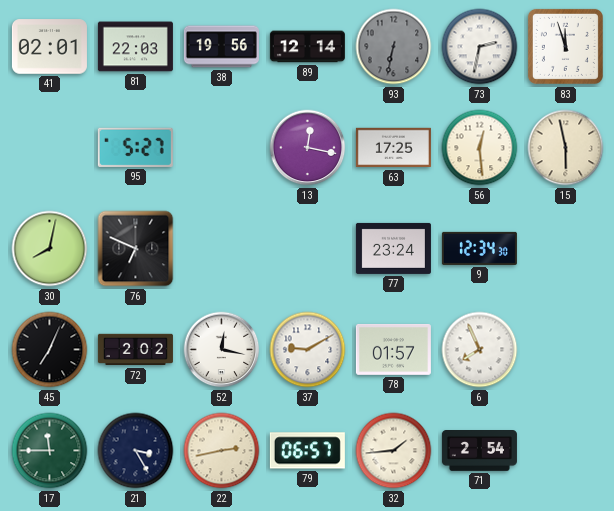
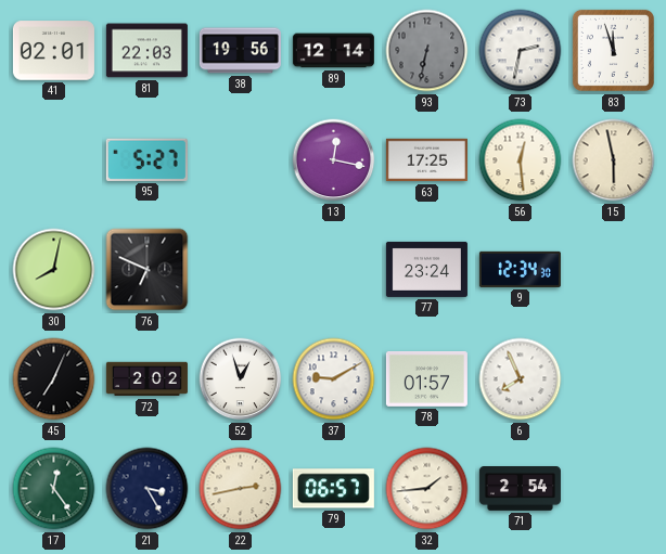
52: 12:17 -> 12:57
17: 11:45 -> 12:24
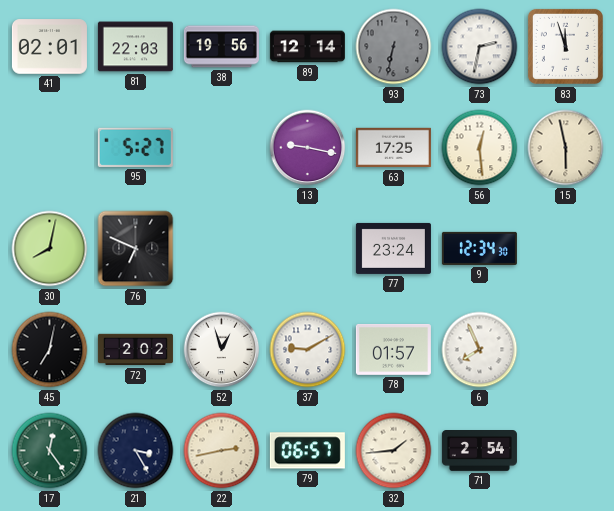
13: 12:17 -> 9:17
45: 7:04 -> 7:02
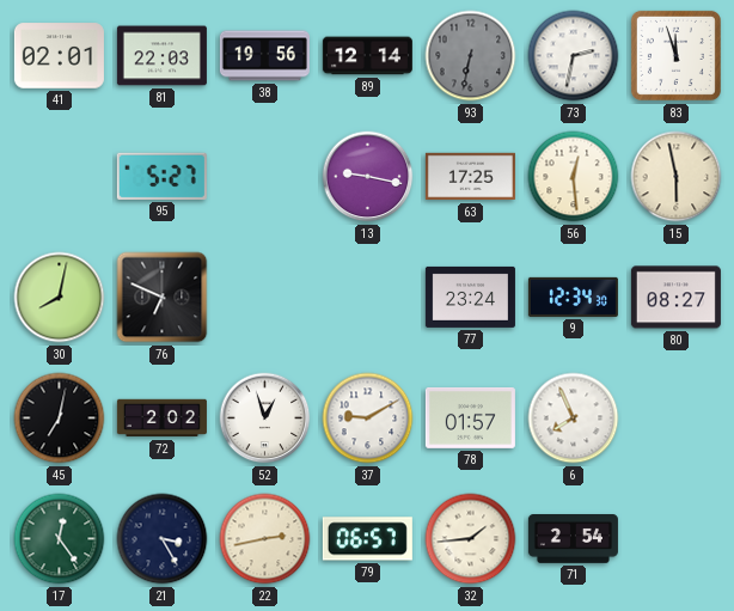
80: none -> 08:27
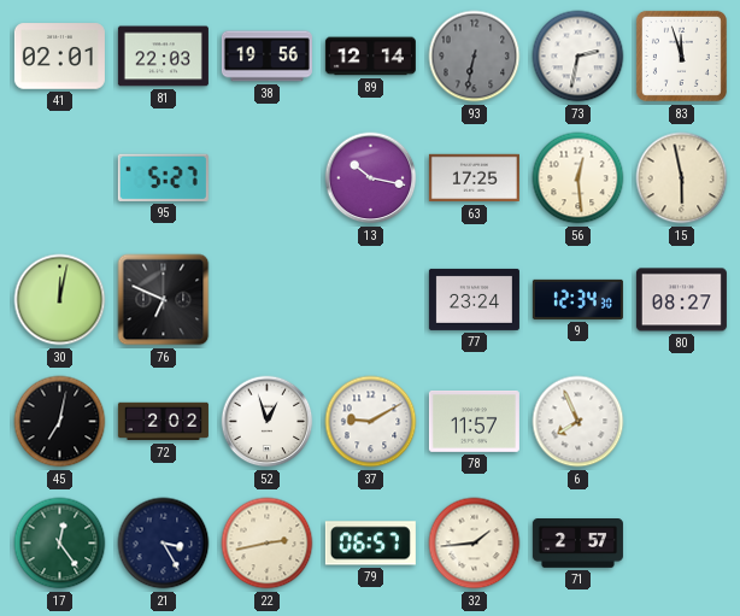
13: 9:17 -> 10:17
30: 8:02 -> 12:02
78: 01:57 -> 11:57
71: 2:54 -> 2:57
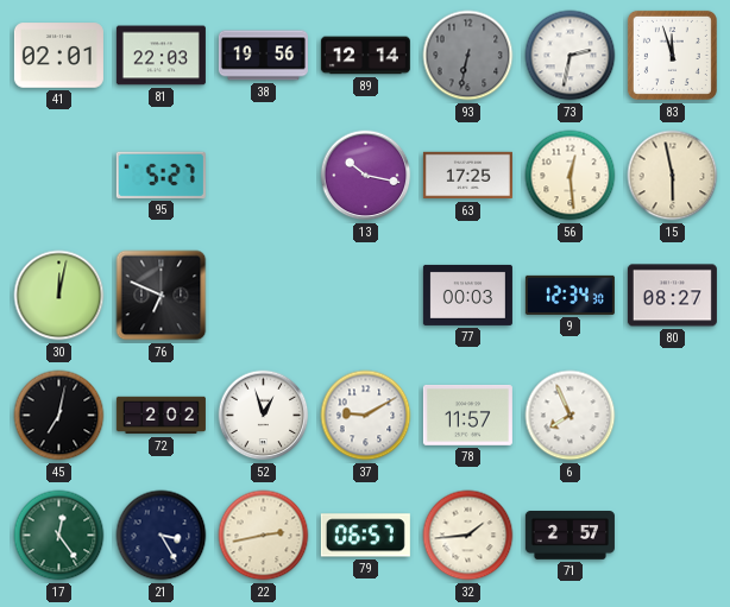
77: 23:24 -> 00:03
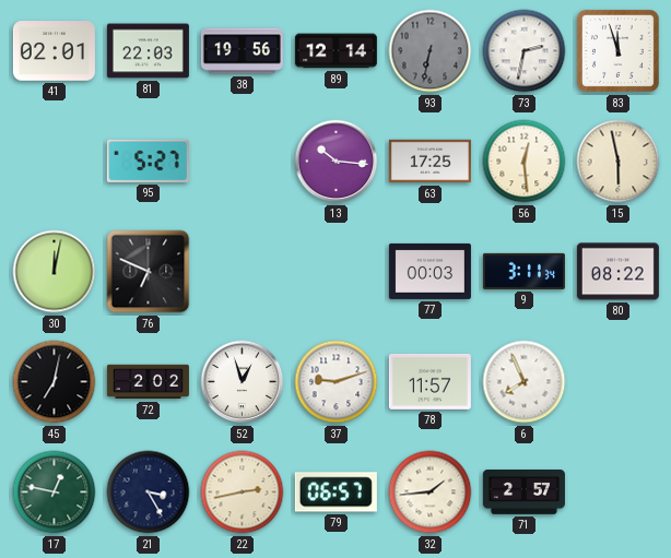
13: 10:17 -> 10:16
9: 12:34 -> 3:11
80: 08:27 -> 08:22
37: 9:10 -> 9:12
17: 12:24 -> 12:47
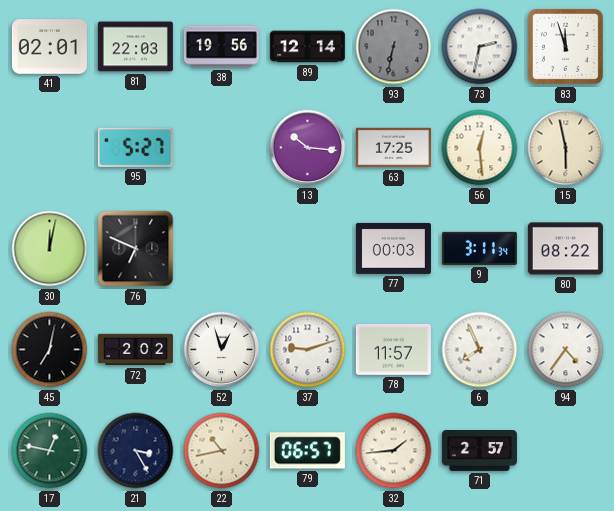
94: none -> 4:36
22: 2:43 -> 10:43
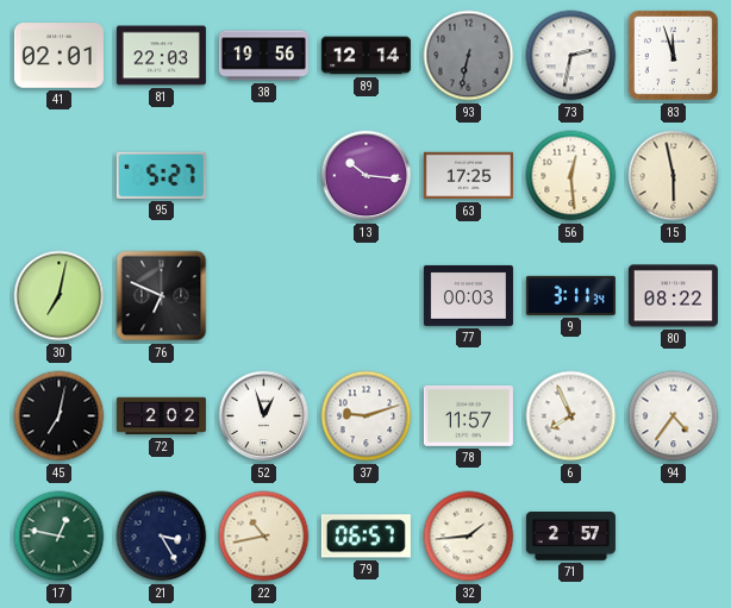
30: 12:02 -> 7:02
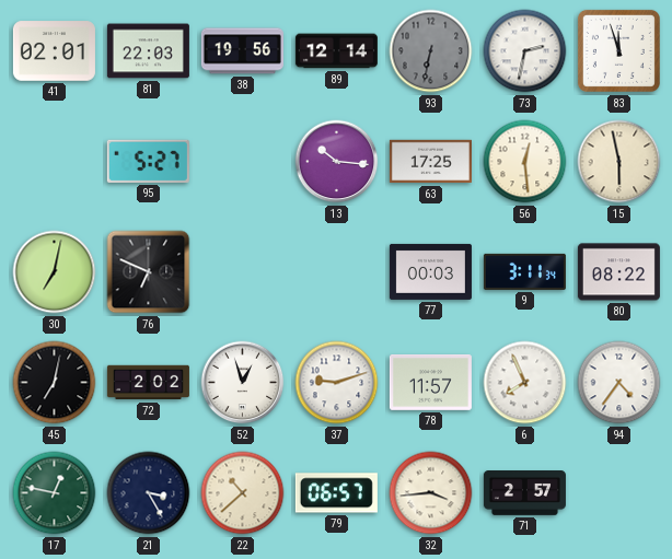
22: 10:43 -> 10:38
32: 1:44 -> 3:44
